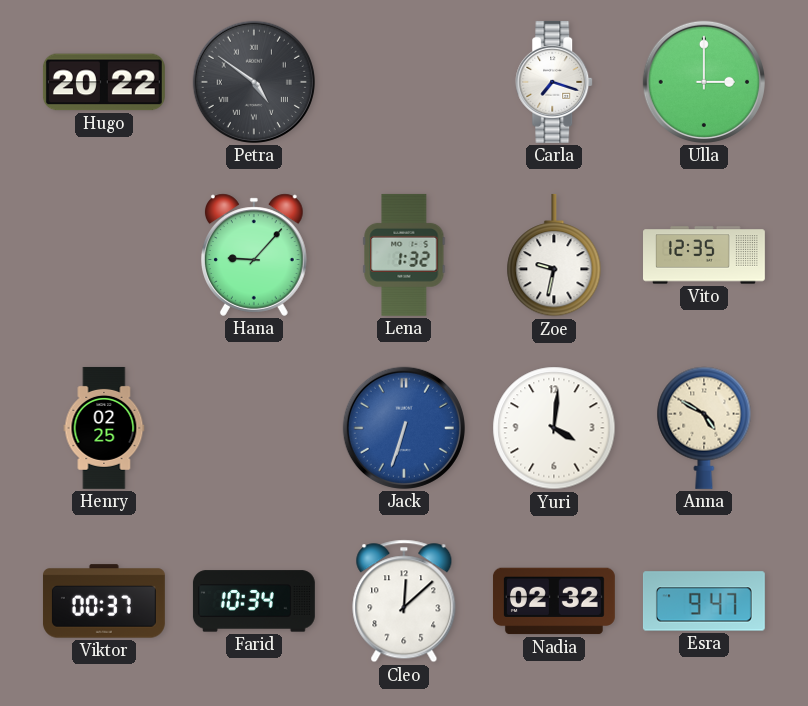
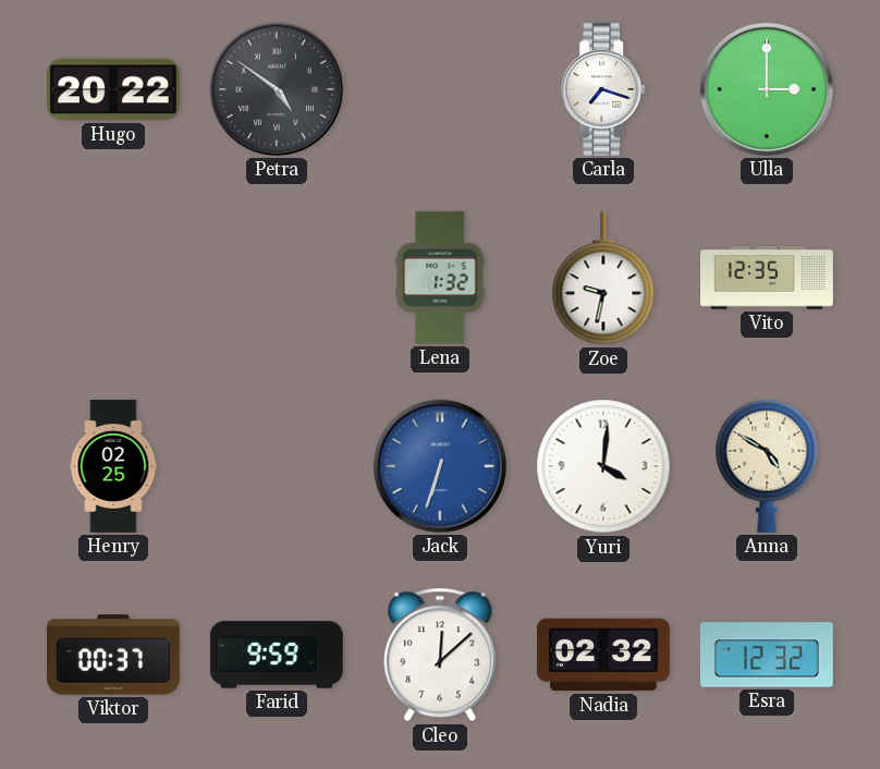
Hana: 9:07 -> none
Farid: 10:34 -> 9:59
Esra: 9:47 -> 12:32
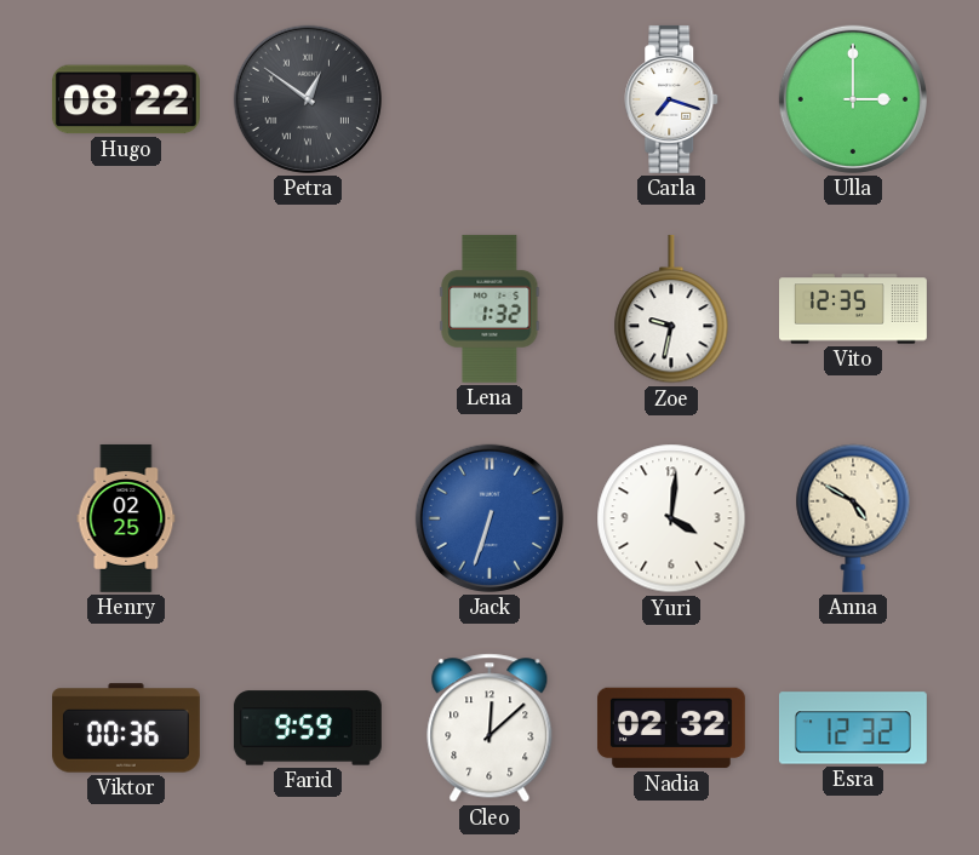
Hugo: 20:22 -> 08:22
Petra: 4:51 -> 12:51
Viktor: 00:37 -> 00:36
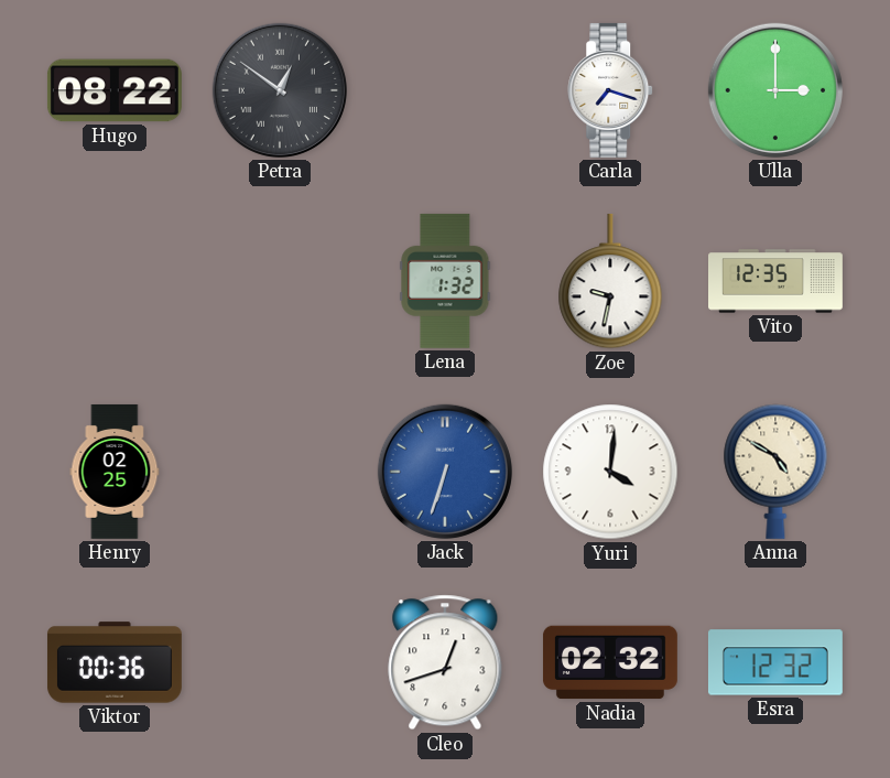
Farid: 9:59 -> none
Cleo: 12:08 -> 12:42
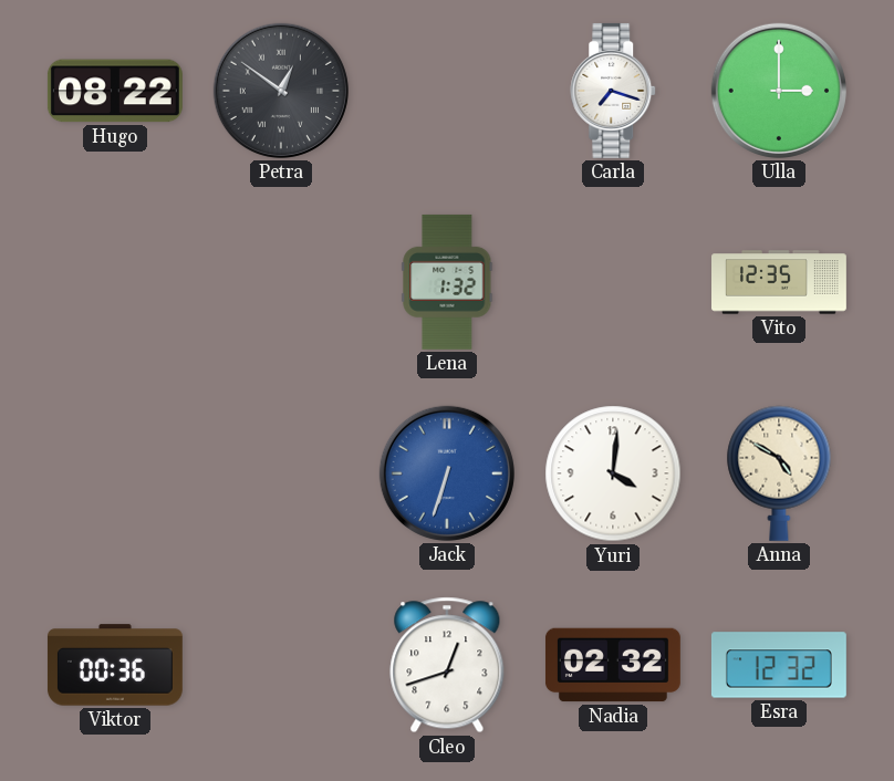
Zoe: 9:32 -> none
Henry: 02:25 -> none
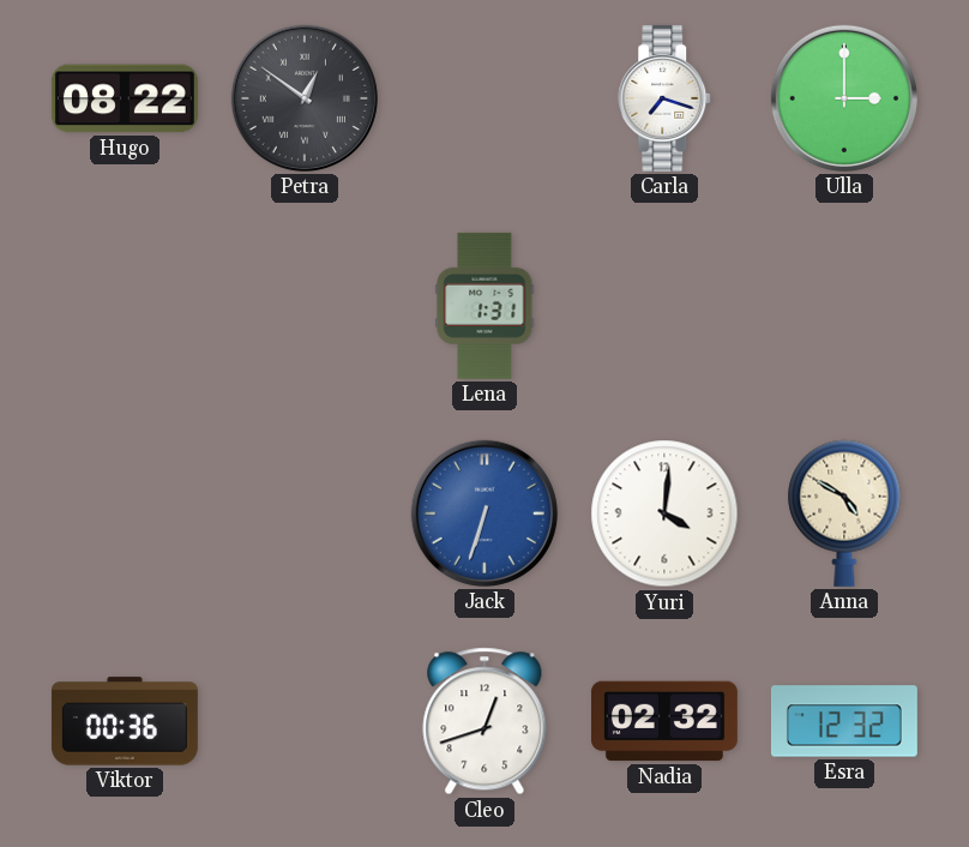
Lena: 1:32 -> 1:31
Vito: 12:35 -> none
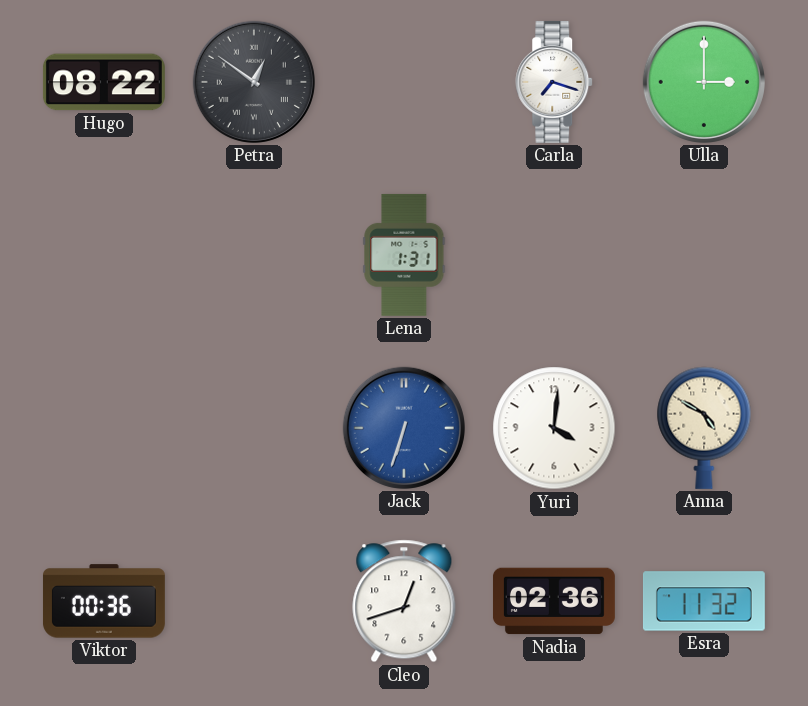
Nadia: 02:32 -> 02:36
Esra: 12:32 -> 11:32
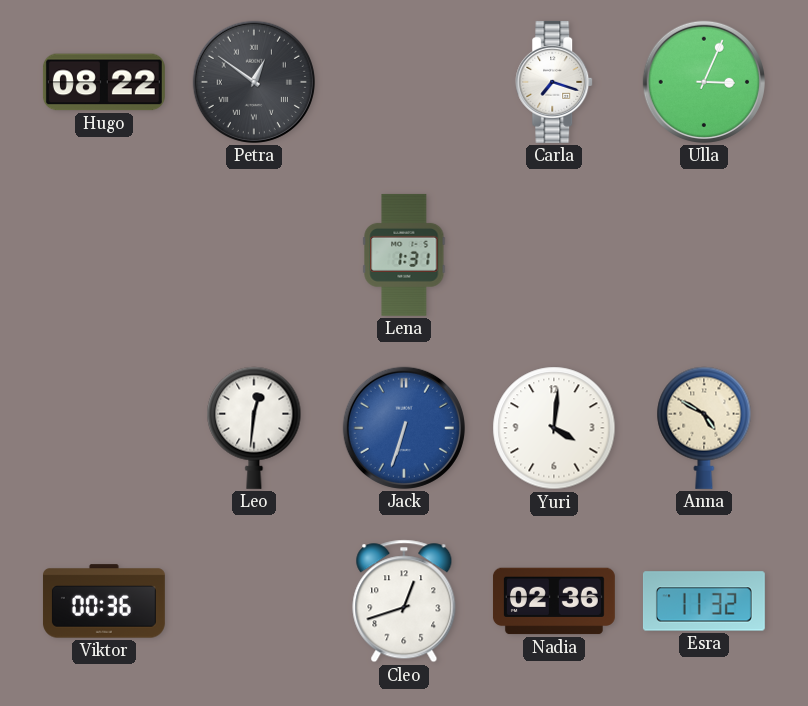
Ulla: 3:00 -> 3:04
Leo: none -> 12:31
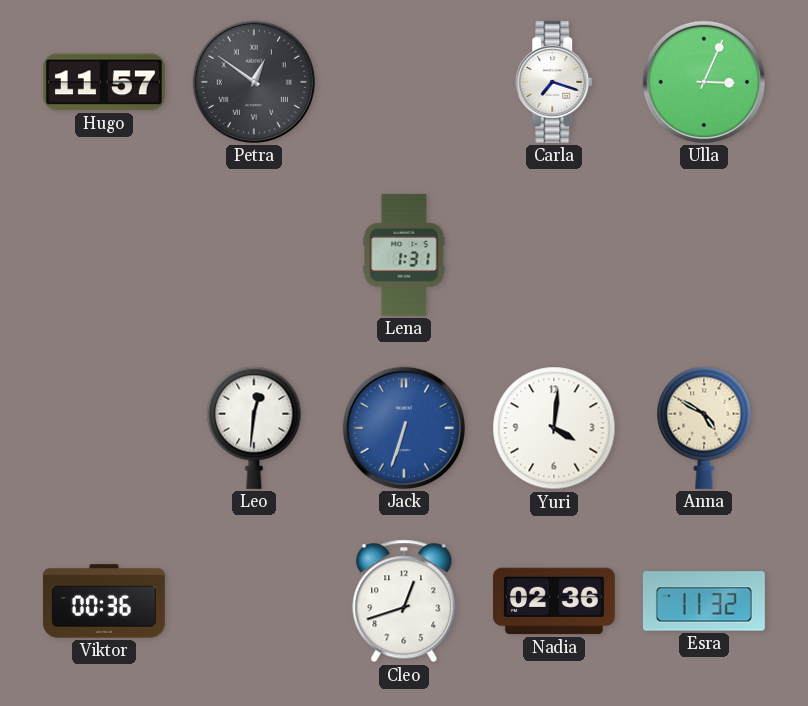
Hugo: 08:22 -> 11:57
